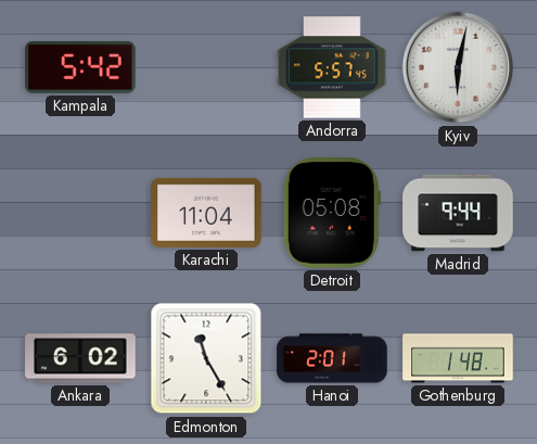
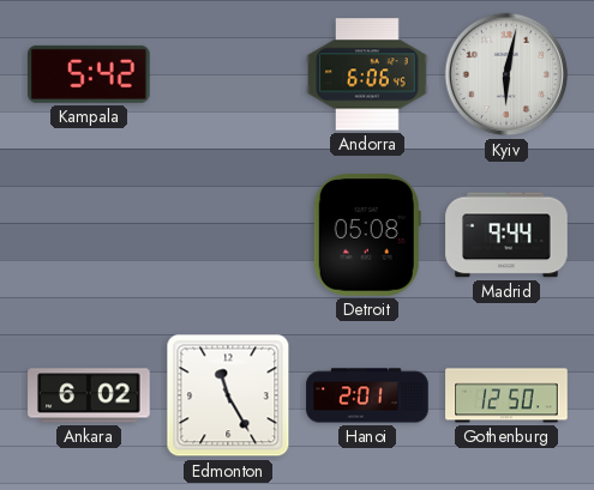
Andorra: 5:57 -> 6:06
Karachi: 11:04 -> none
Gothenburg: 1:48 -> 12:50
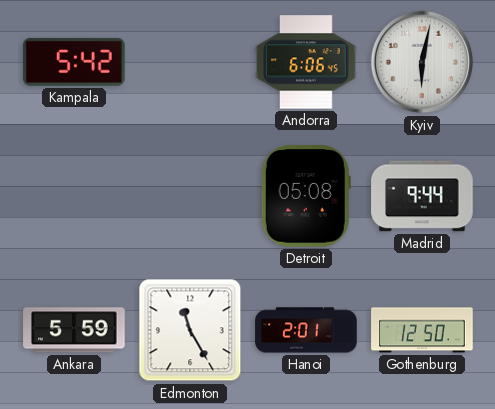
Ankara: 6:02 -> 5:59
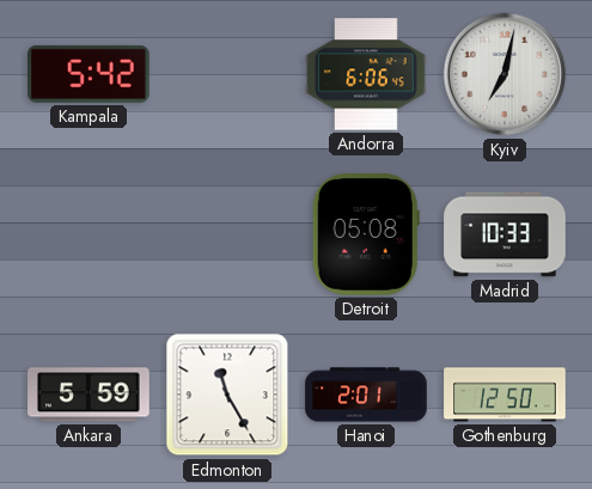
Kyiv: 6:02 -> 7:02
Madrid: 9:44 -> 10:33
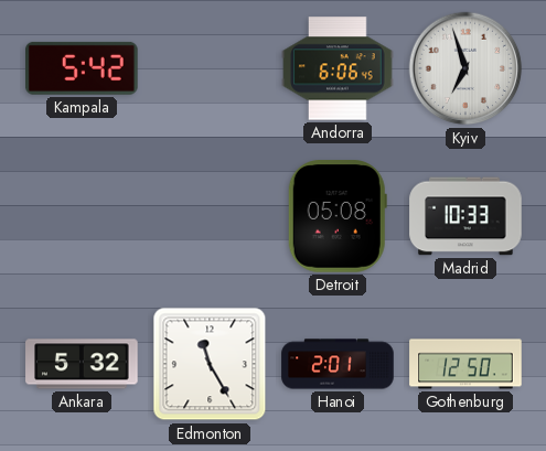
Kyiv: 7:02 -> 6:57
Ankara: 5:59 -> 5:32
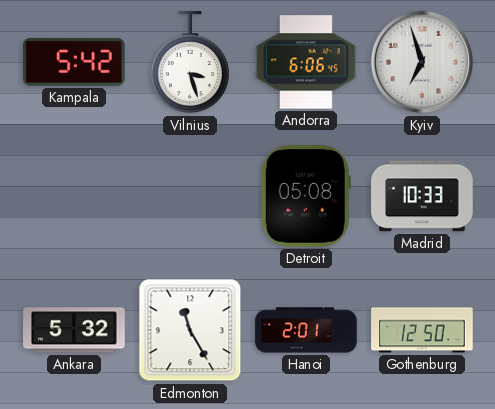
Vilnius: none -> 3:27
